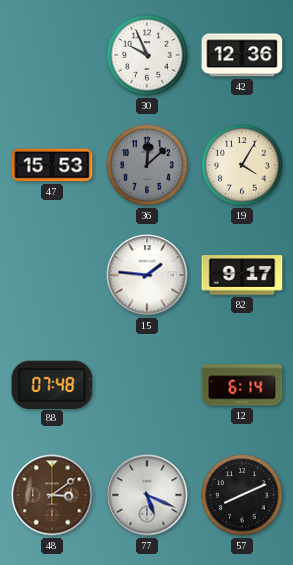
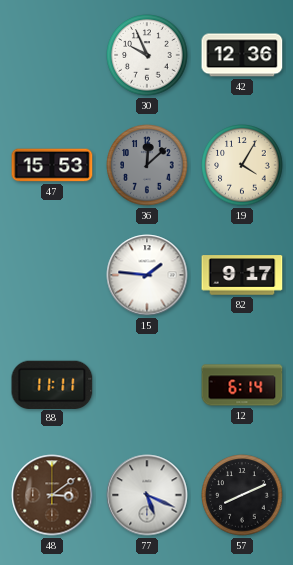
88: 07:48 -> 11:11
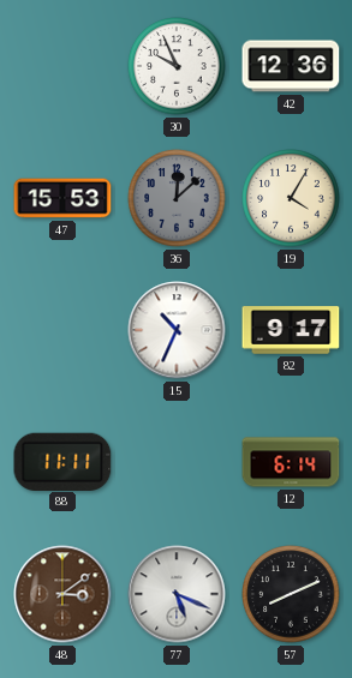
15: 1:46 -> 10:34
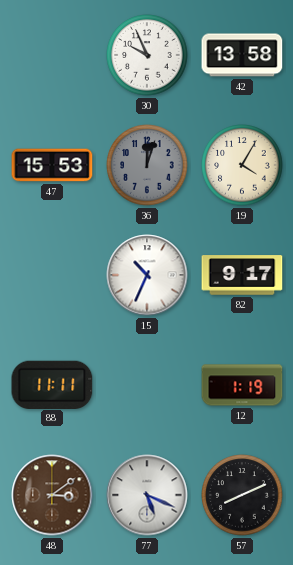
42: 12:36 -> 13:58
36: 12:08 -> 12:03
12: 6:14 -> 1:19
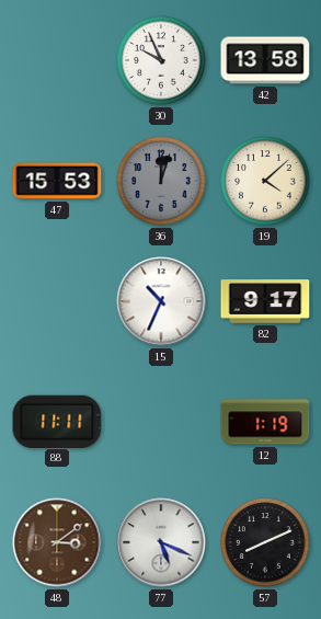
19: 4:05 -> 4:08
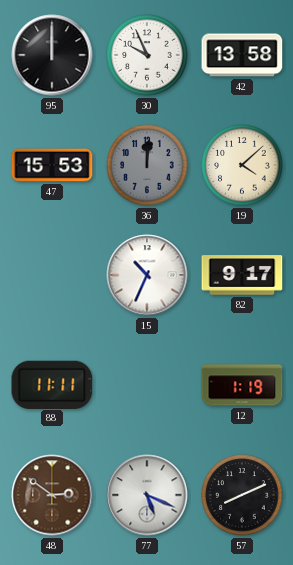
95: none -> 12:00
36: 12:03 -> 12:01
48: 3:09 -> 2:51
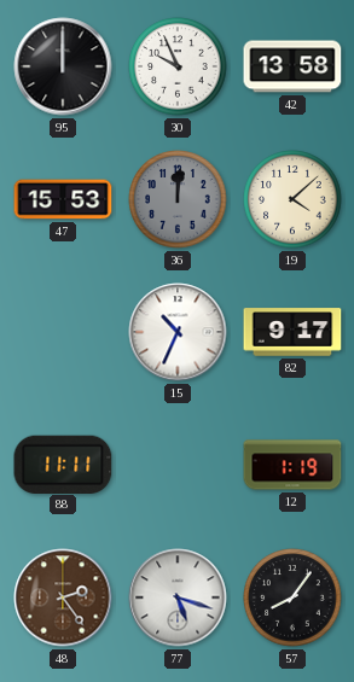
48: 2:51 -> 2:24
77: 5:19 -> 5:18
57: 8:11 -> 8:06
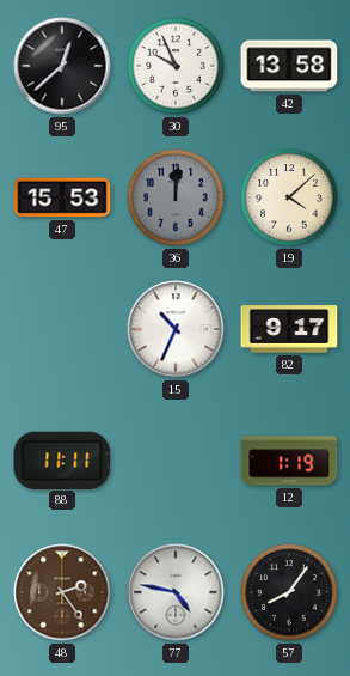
95: 12:00 -> 12:38
77: 5:18 -> 4:47
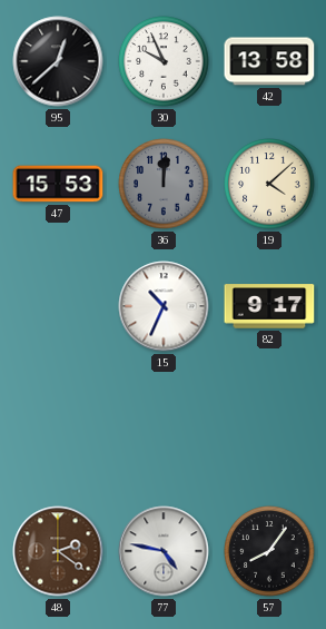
88: 11:11 -> none
12: 1:19 -> none
48: 2:24 -> 2:21
